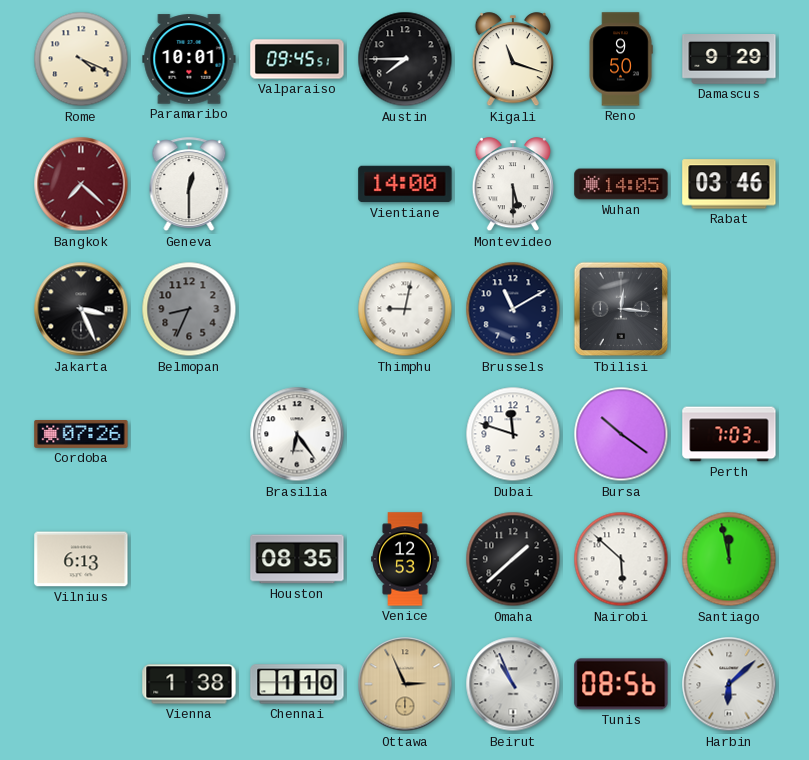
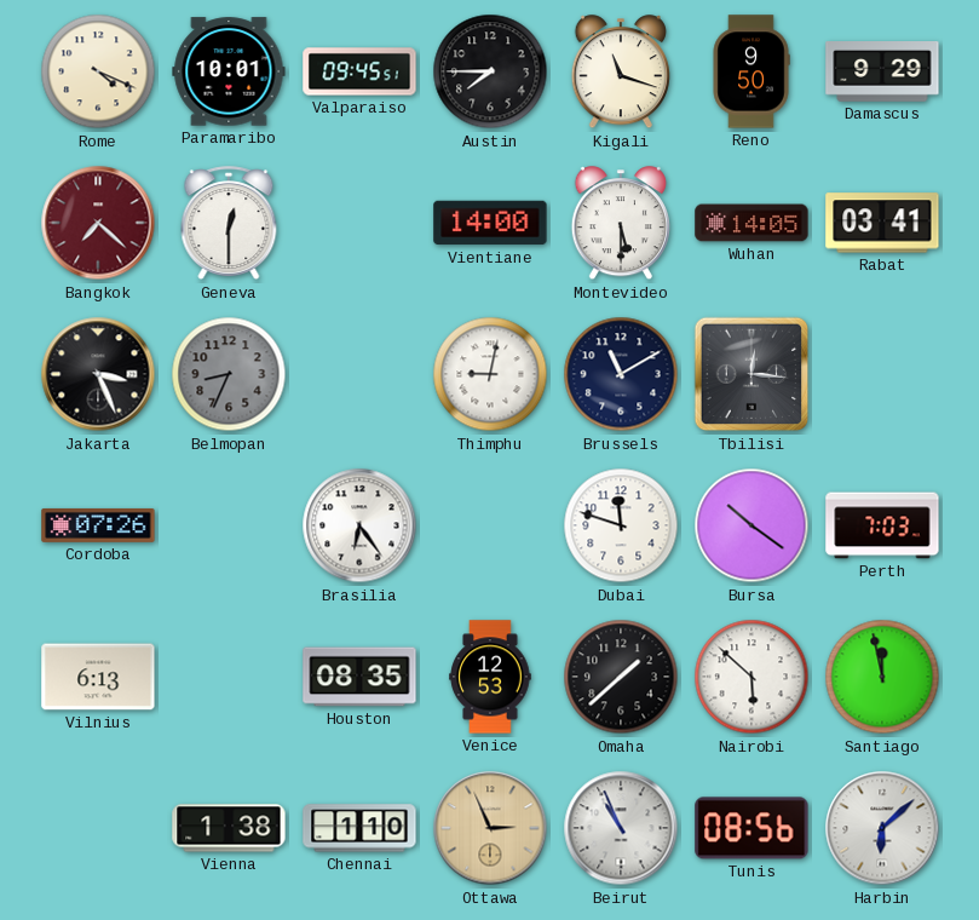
Rabat: 03:46 -> 03:41
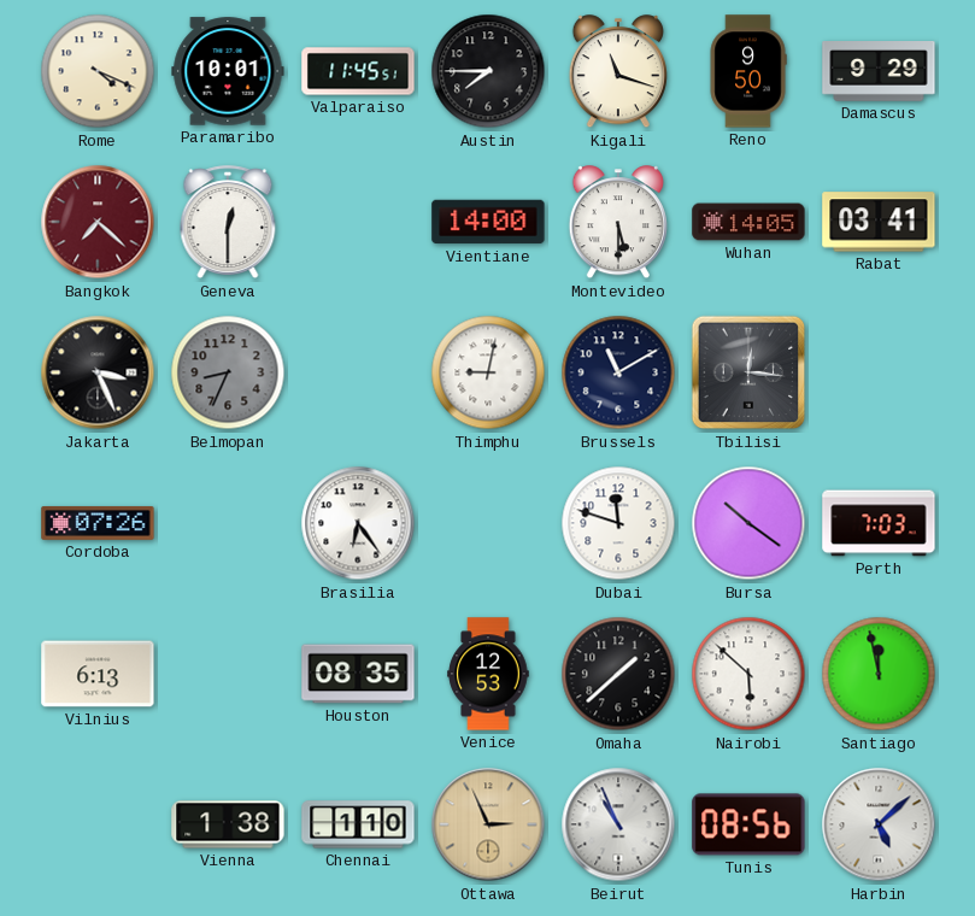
Valparaiso: 09:45 -> 11:45
Harbin: 6:08 -> 5:08
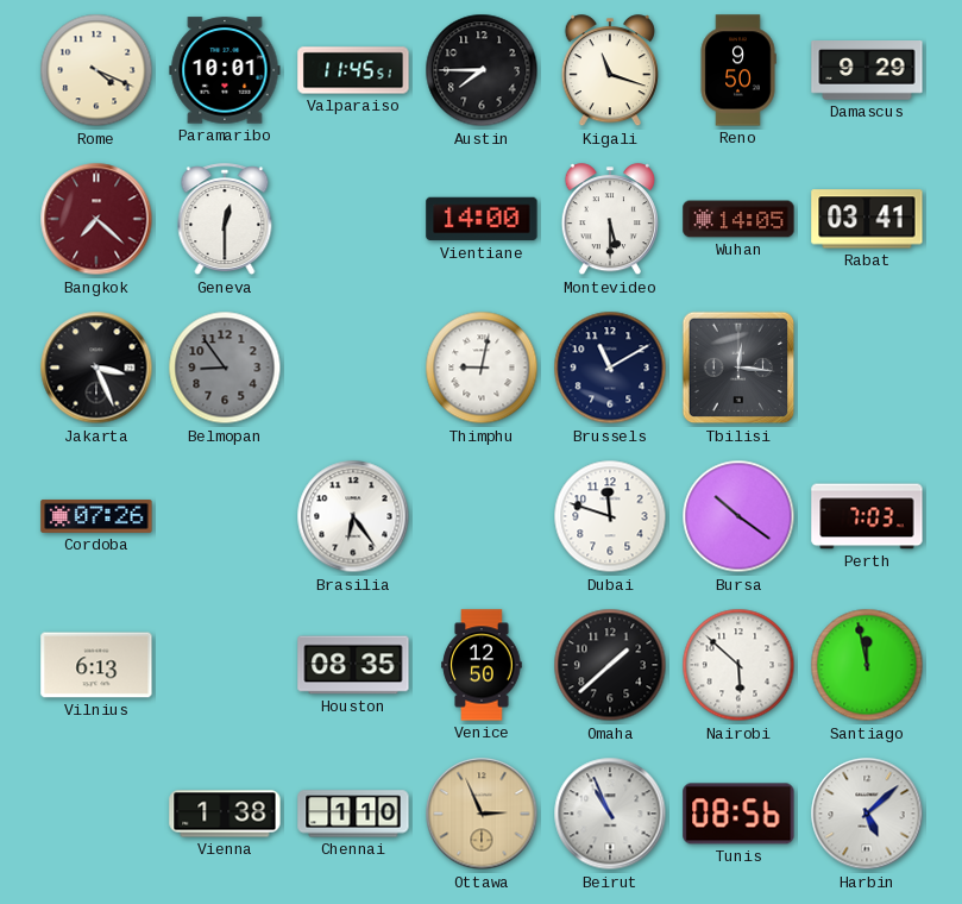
Belmopan: 8:34 -> 8:54
Venice: 12:53 -> 12:50
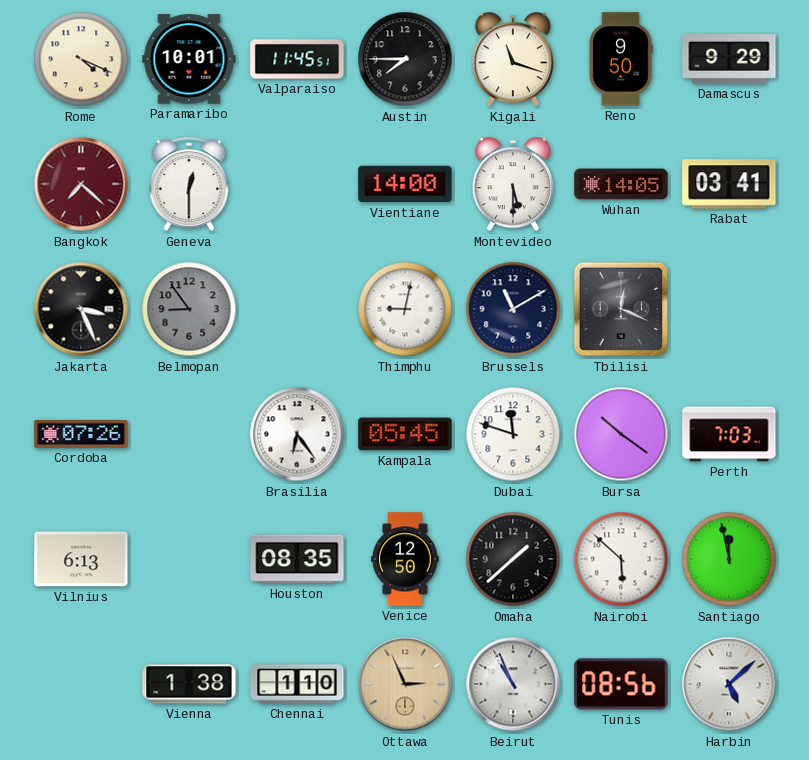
Tbilisi: 12:16 -> 12:19
Kampala: none -> 05:45
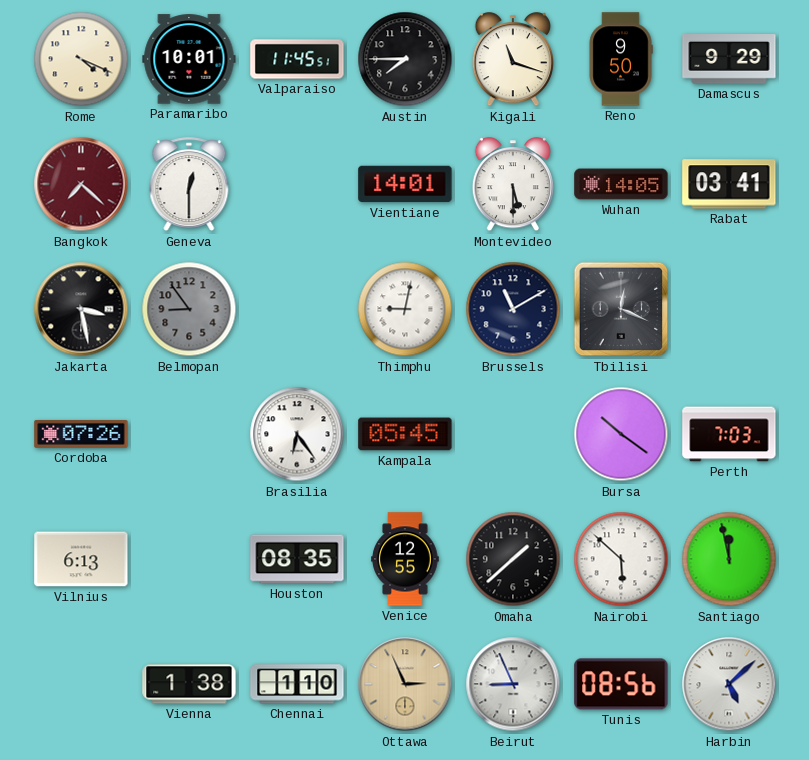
Vientiane: 14:00 -> 14:01
Jakarta: 3:26 -> 3:28
Dubai: 11:48 -> none
Venice: 12:50 -> 12:55
Beirut: 10:56 -> 8:56
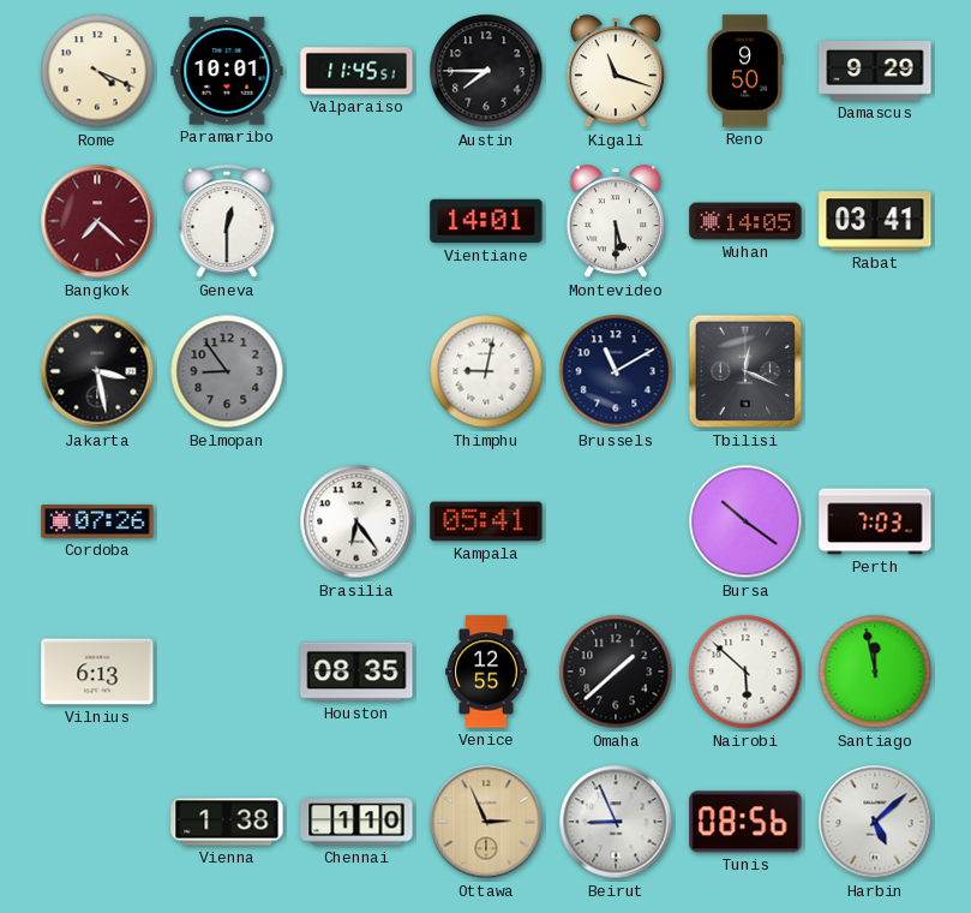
Kampala: 05:45 -> 05:41
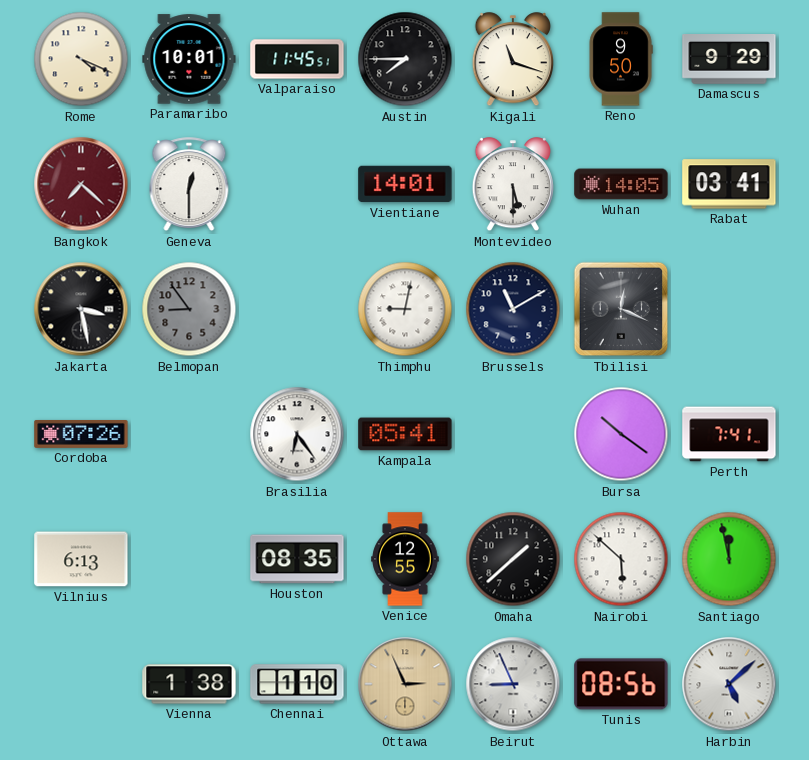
Perth: 7:03 -> 7:41
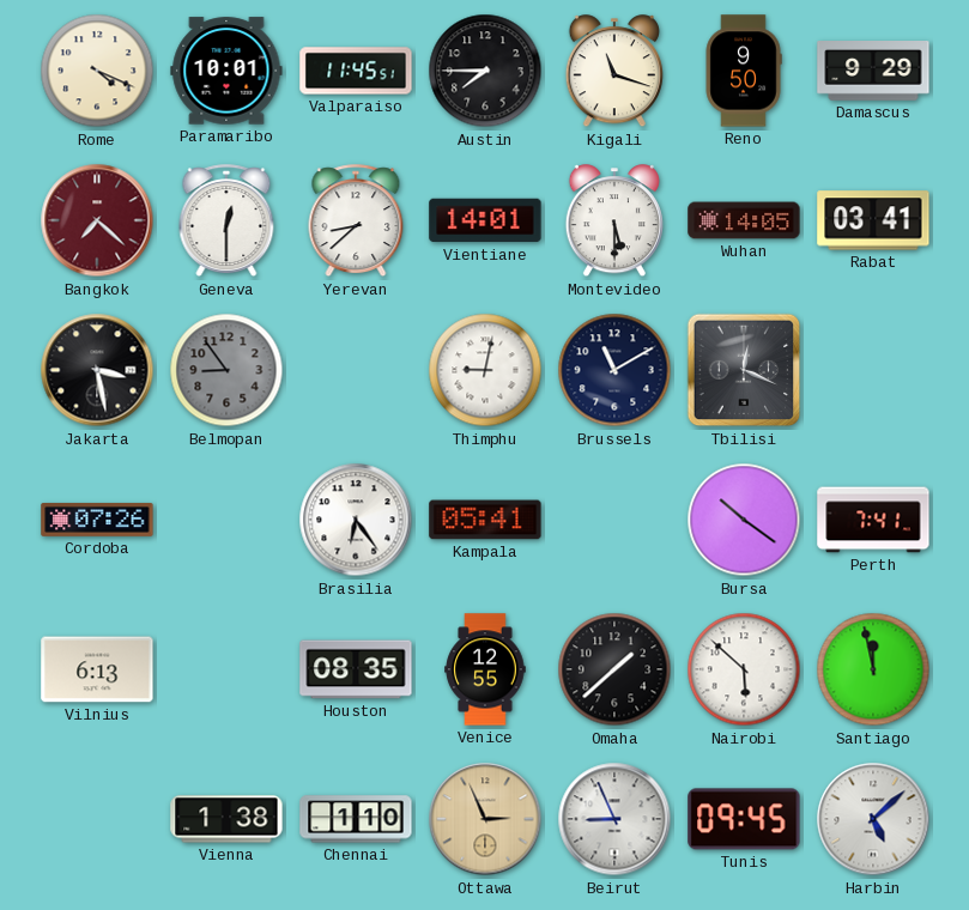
Yerevan: none -> 8:38
Tunis: 08:56 -> 09:45
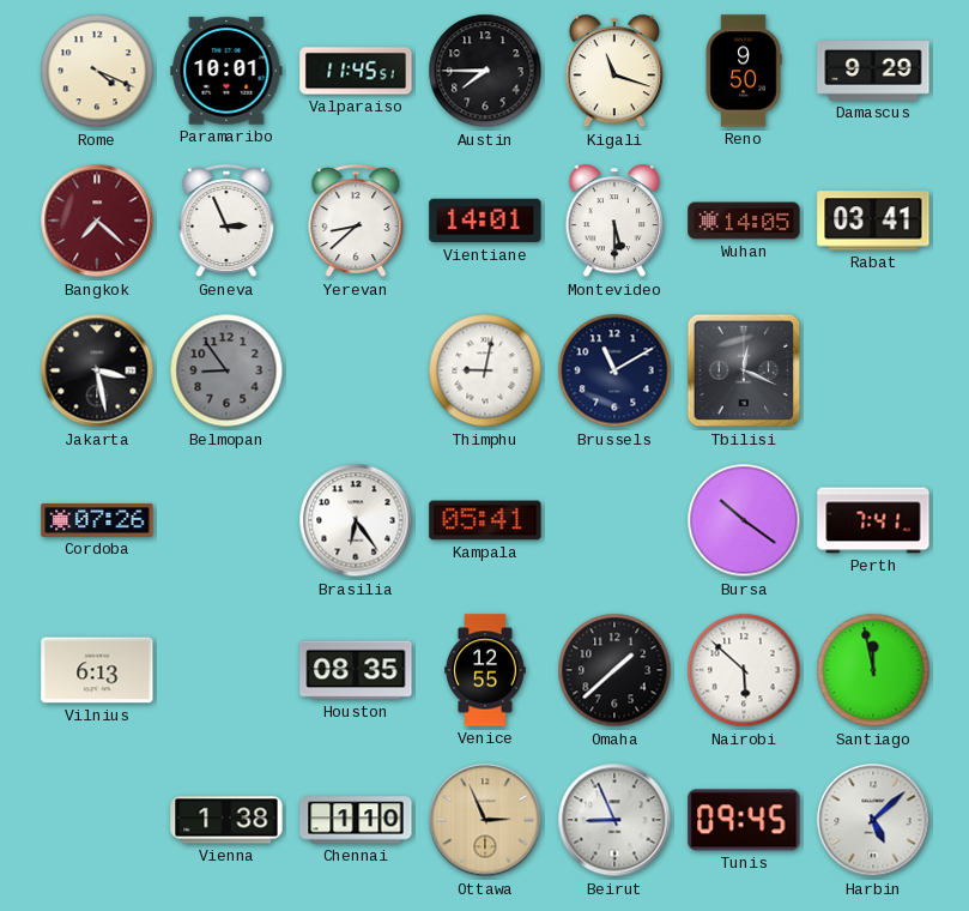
Geneva: 12:30 -> 2:56
